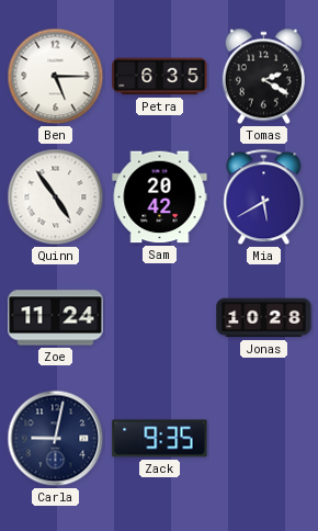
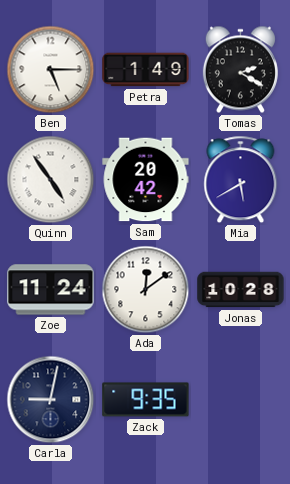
Petra: 6:35 -> 1:49
Ada: none -> 12:09
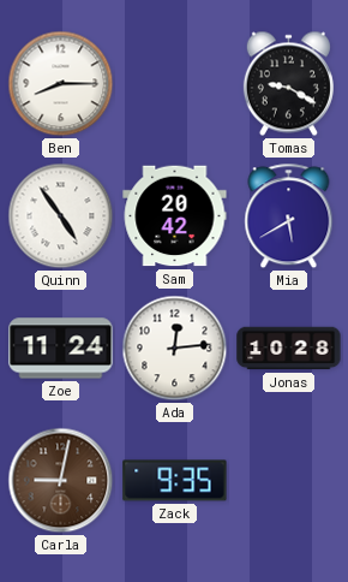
Ben: 5:15 -> 8:15
Petra: 1:49 -> none
Tomas: 2:20 -> 9:20
Ada: 12:09 -> 12:14
Carla dial: navy -> brown
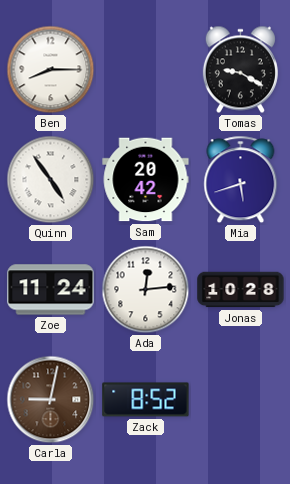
Mia: 5:40 -> 5:42
Zack: 9:35 -> 8:52
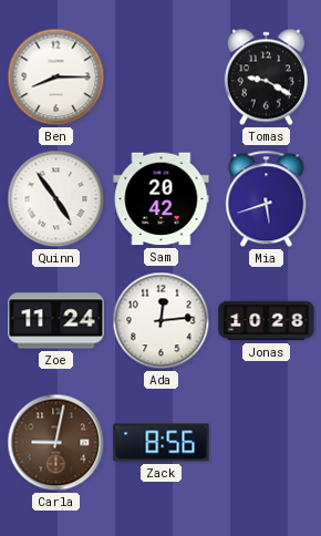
Zack: 8:52 -> 8:56
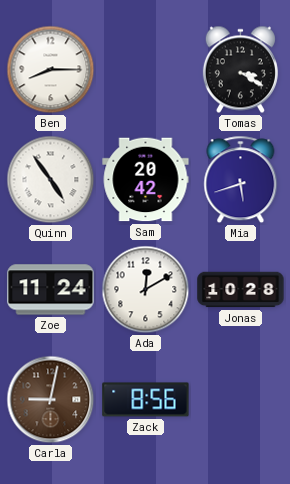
Tomas: 9:20 -> 3:20
Ada: 12:14 -> 12:10
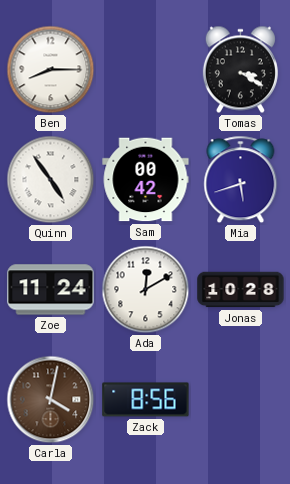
Sam: 20:42 -> 00:42
Carla: 9:02 -> 4:02
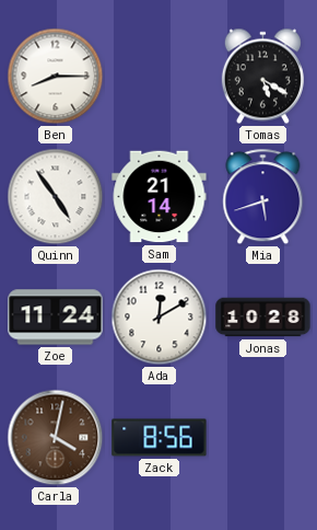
Tomas: 3:20 -> 5:20
Sam: 00:42 -> 21:14
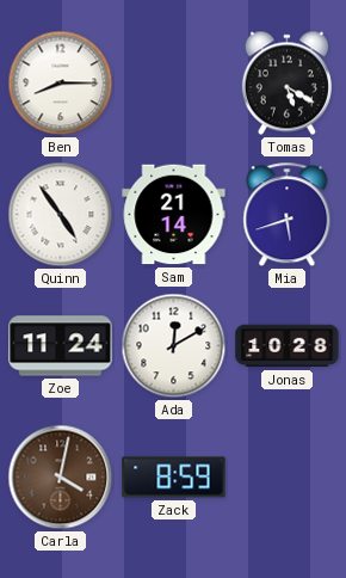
Zack: 8:56 -> 8:59
